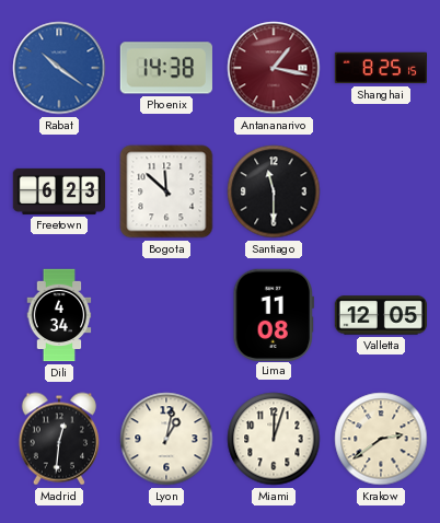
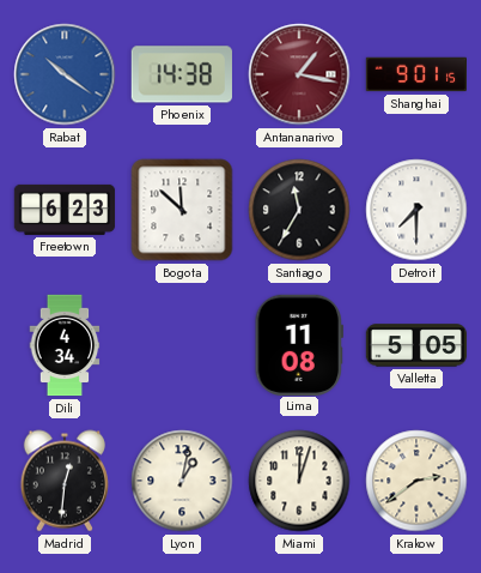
Shanghai: 8:25 -> 9:01
Santiago: 11:30 -> 11:35
Detroit: none -> 7:30
Valletta: 12:05 -> 5:05
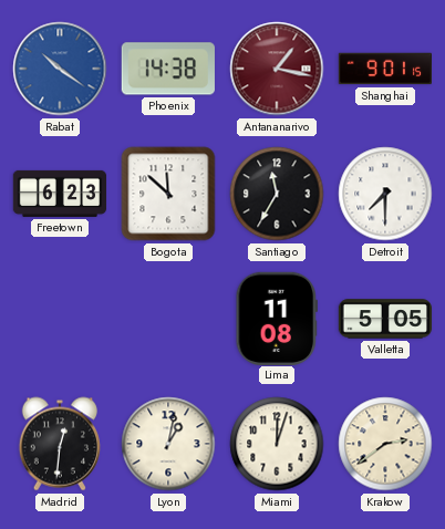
Dili: 4:34 -> none
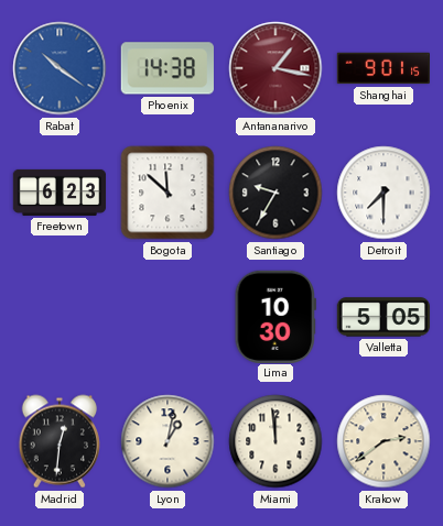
Santiago: 11:35 -> 9:35
Lima: 11:08 -> 10:30
Miami: 12:03 -> 11:59
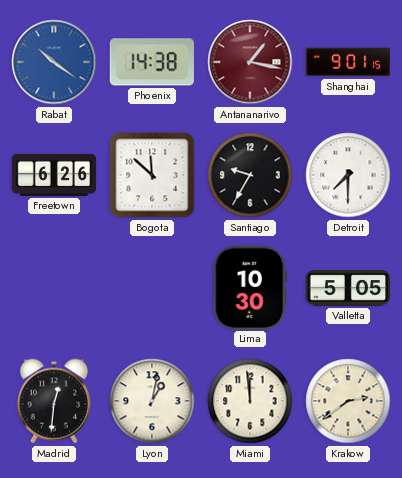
Freetown: 6:23 -> 6:26
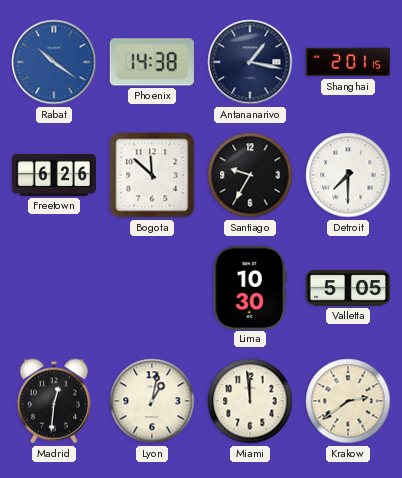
Antananarivo dial: burgundy -> navy
Shanghai: 9:01 -> 2:01
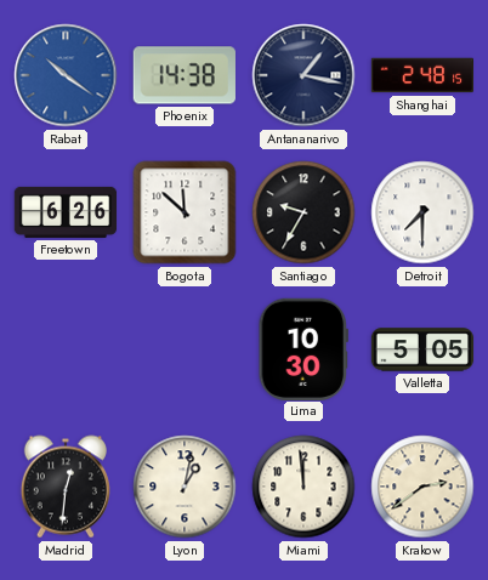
Shanghai: 2:01 -> 2:48
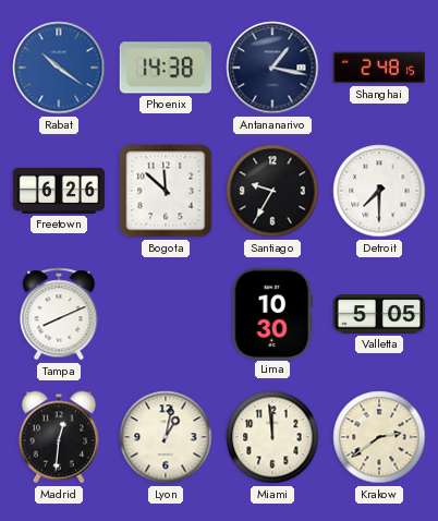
Tampa: none -> 8:11
